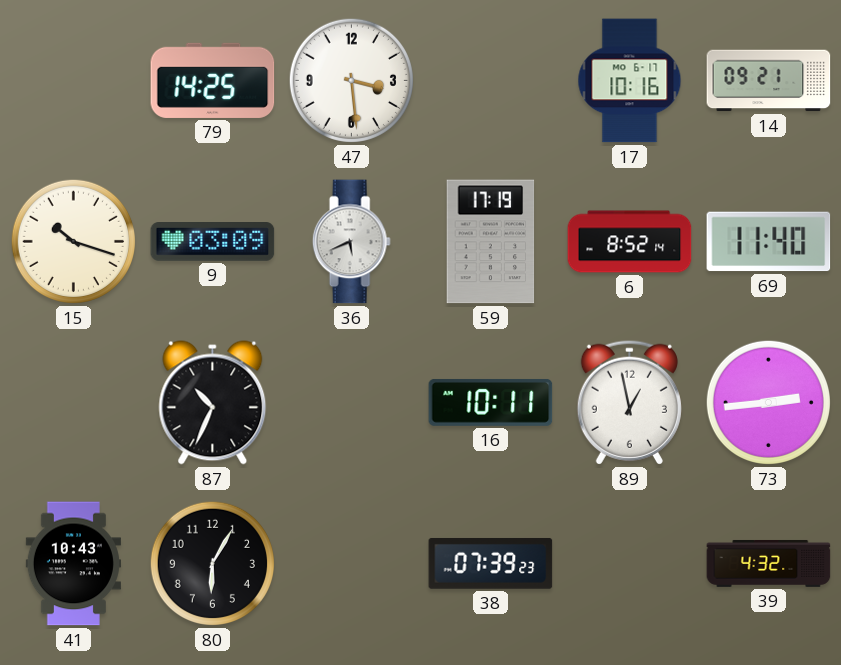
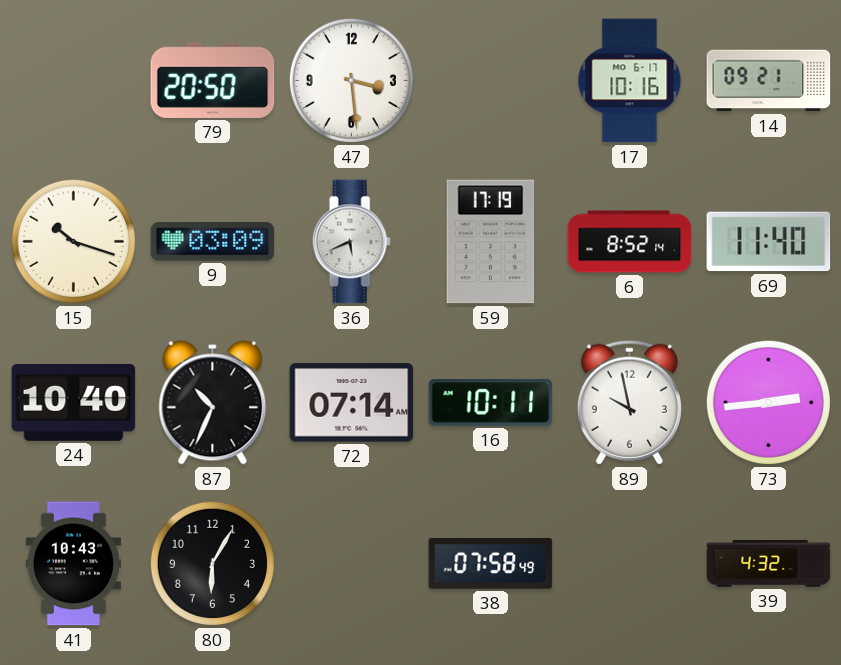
79: 14:25 -> 20:50
24: none -> 10:40
72: none -> 07:14
89: 12:58 -> 9:58
38: 07:39 -> 07:58
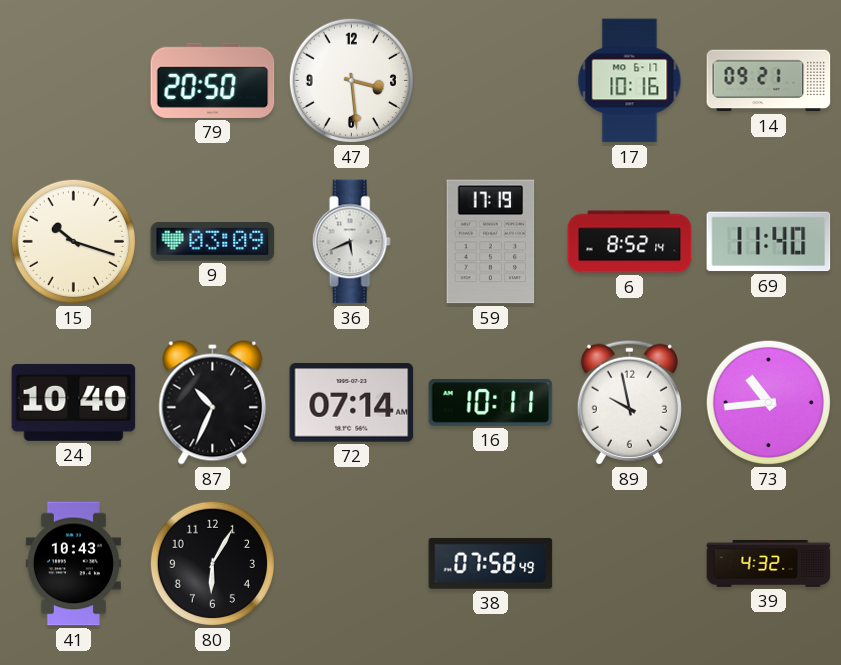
73: 2:44 -> 10:44
